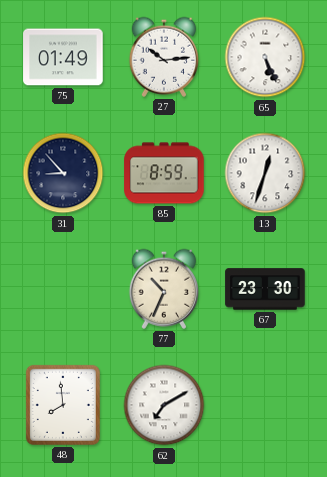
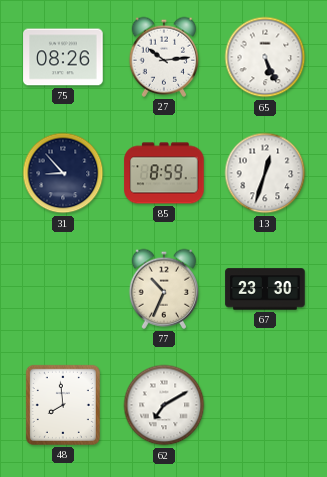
75: 01:49 -> 08:26
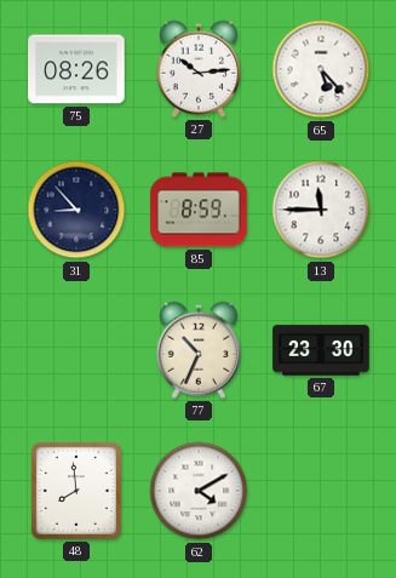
65: 5:26 -> 5:23
13: 12:33 -> 11:45
62: 7:10 -> 4:10
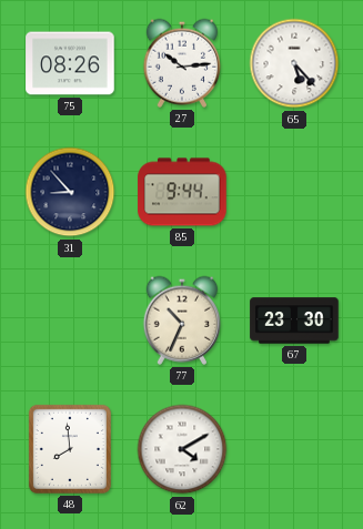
85: 8:59 -> 9:44
13: 11:45 -> none
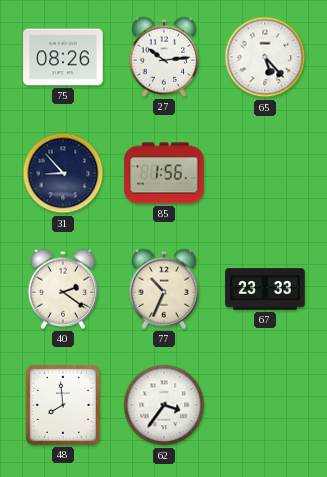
85: 9:44 -> 1:56
40: none -> 2:21
67: 23:30 -> 23:33
62: 4:10 -> 3:36
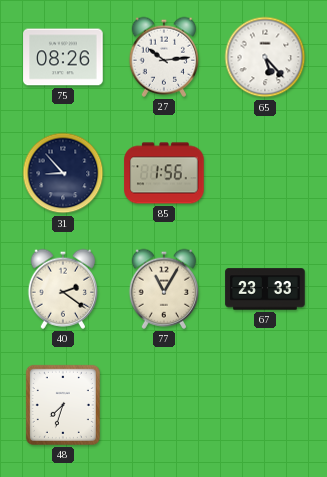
77: 10:34 -> 11:05
48: 7:59 -> 7:33
62: 3:36 -> none
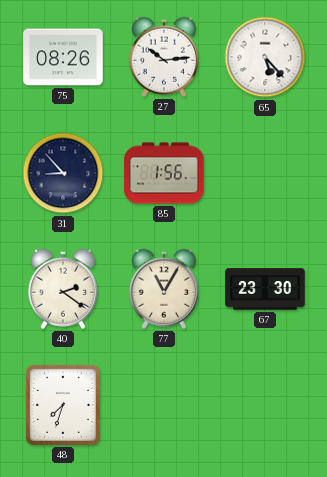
67: 23:33 -> 23:30
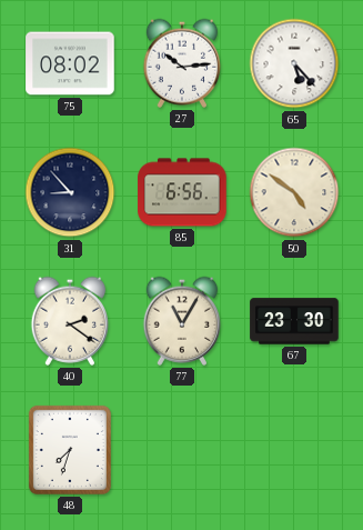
75: 08:26 -> 08:02
85: 1:56 -> 6:56
50: none -> 4:51
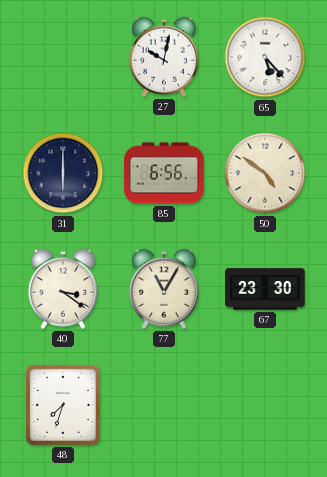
75: 08:02 -> none
27: 10:14 -> 10:02
31: 8:53 -> 6:00
40: 2:21 -> 3:21
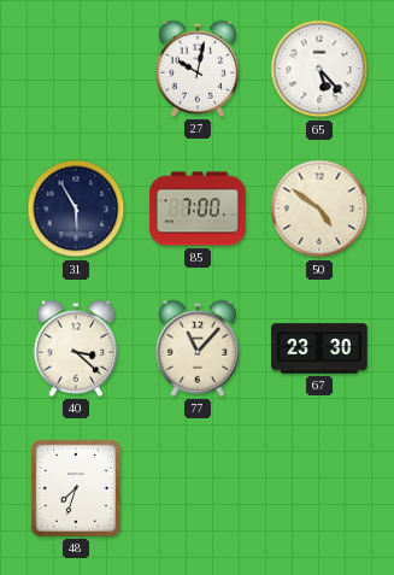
31: 6:00 -> 5:55
85: 6:56 -> 7:00
40: 3:21 -> 3:22
77: 11:05 -> 11:07
